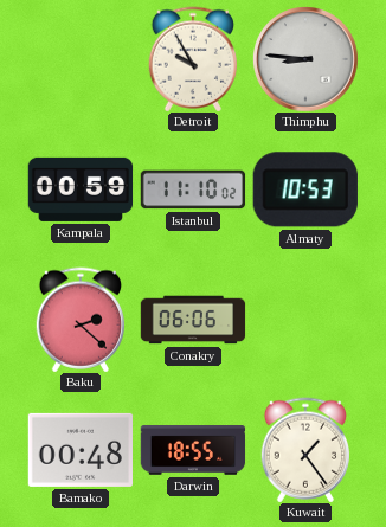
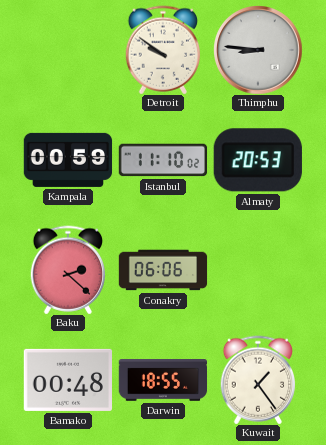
Detroit: 9:55 -> 9:51
Almaty: 10:53 -> 20:53
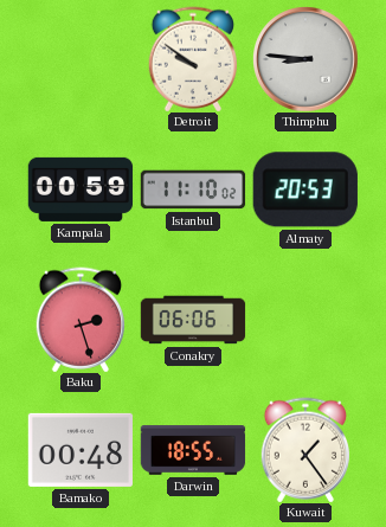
Baku: 2:22 -> 2:27
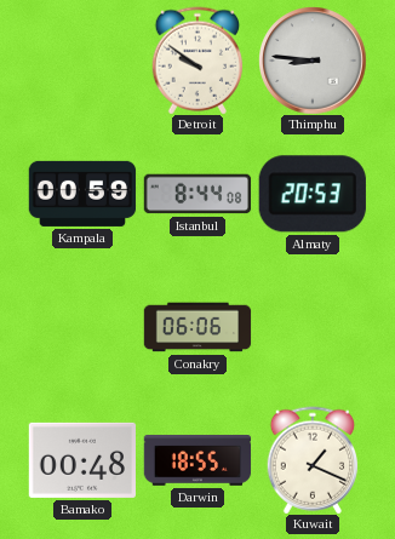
Istanbul: 11:10 -> 8:44
Baku: 2:27 -> none
Kuwait: 1:24 -> 1:19
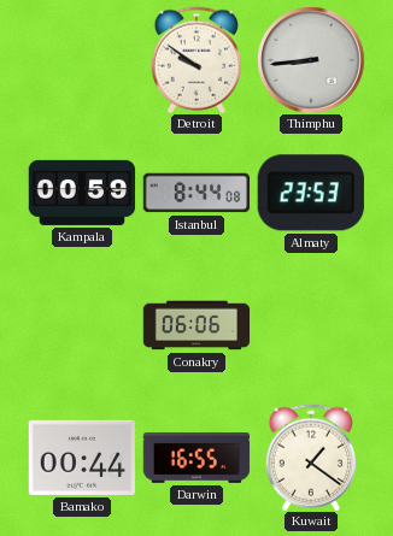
Thimphu: 8:46 -> 8:44
Almaty: 20:53 -> 23:53
Bamako: 00:48 -> 00:44
Darwin: 18:55 -> 16:55
Kuwait: 1:19 -> 1:21
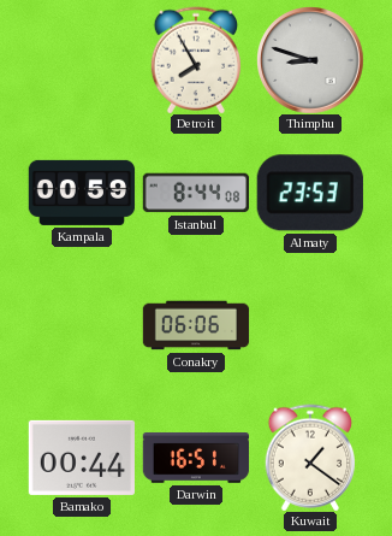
Detroit: 9:51 -> 7:55
Thimphu: 8:44 -> 8:48
Darwin: 16:55 -> 16:51
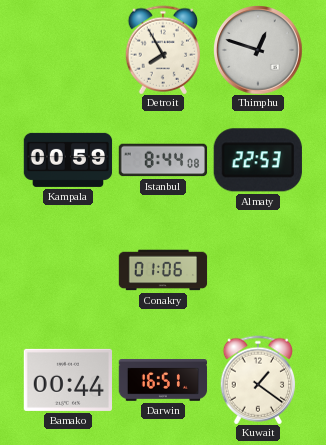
Thimphu: 8:48 -> 12:48
Almaty: 23:53 -> 22:53
Conakry: 06:06 -> 01:06
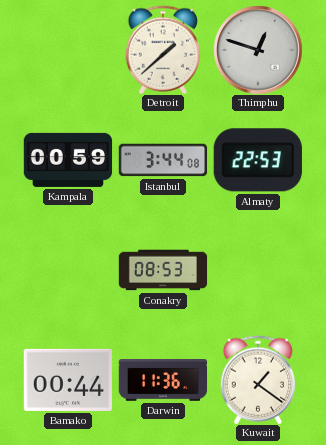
Detroit: 7:55 -> 1:38
Istanbul: 8:44 -> 3:44
Conakry: 01:06 -> 08:53
Darwin: 16:51 -> 11:36
